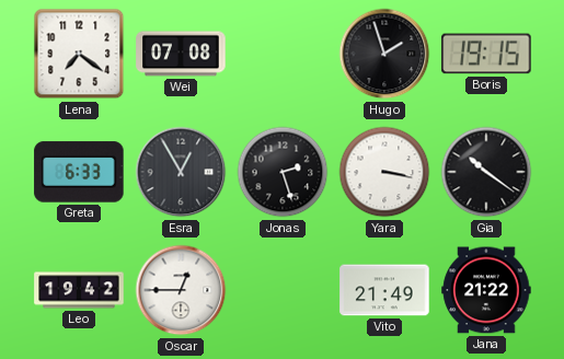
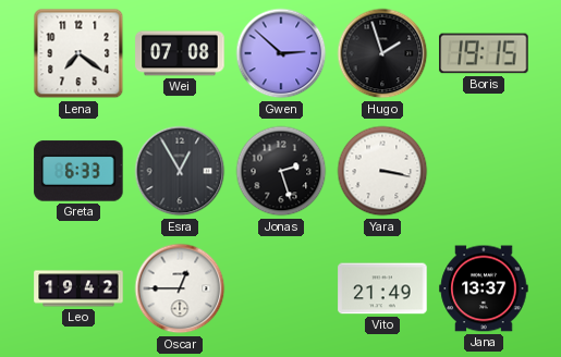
Gwen: none -> 2:52
Gia: 10:21 -> none
Jana: 21:22 -> 13:37
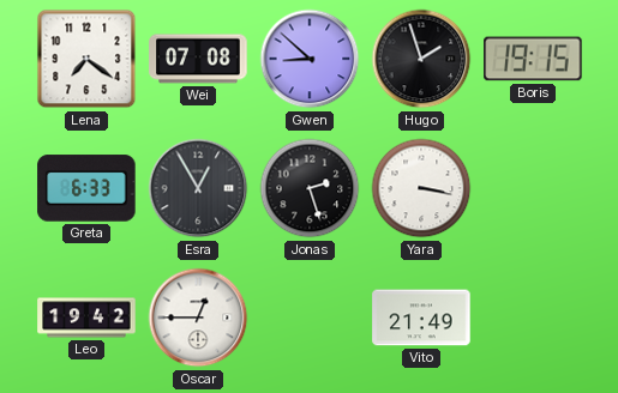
Gwen: 2:52 -> 8:52
Jana: 13:37 -> none
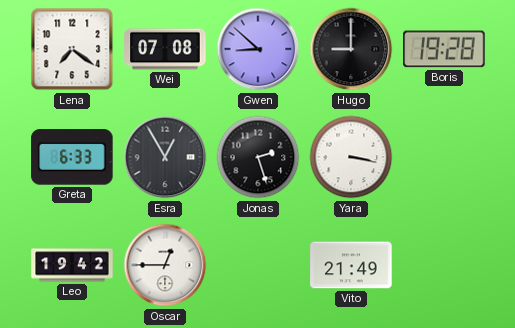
Hugo: 1:57 -> 9:00
Boris: 19:15 -> 19:28
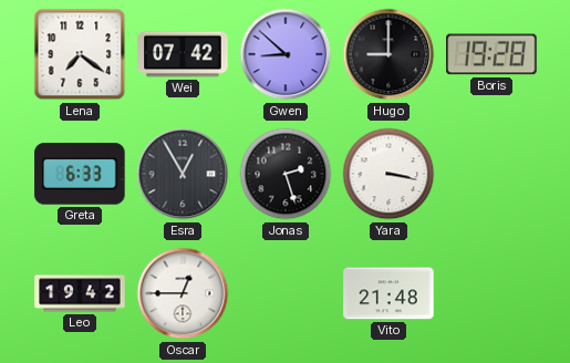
Wei: 07:08 -> 07:42
Vito: 21:49 -> 21:48
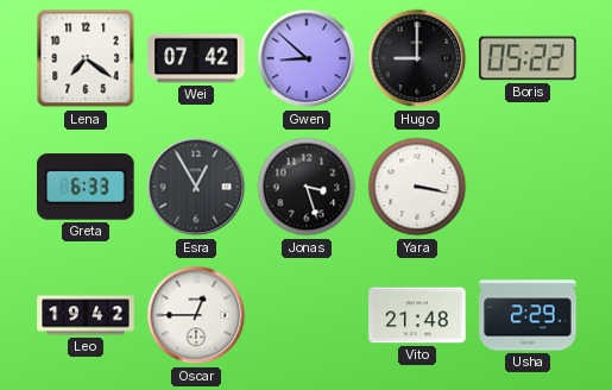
Boris: 19:28 -> 05:22
Jonas: 2:27 -> 3:27
Usha: none -> 2:29
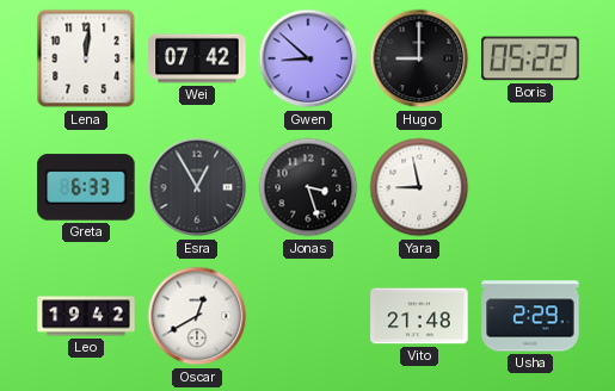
Lena: 7:21 -> 12:01
Yara: 3:17 -> 8:58
Oscar: 12:45 -> 12:40
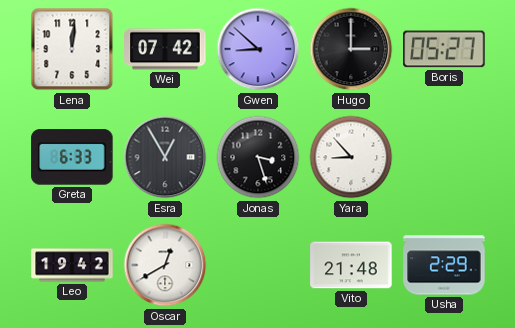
Hugo: 9:00 -> 3:00
Boris: 05:22 -> 05:27
Yara: 8:58 -> 8:53
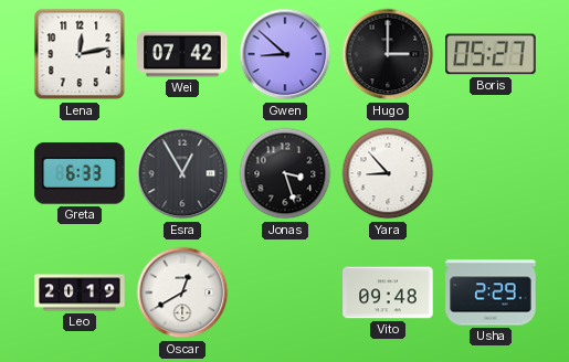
Lena: 12:01 -> 12:13
Leo: 19:42 -> 20:19
Vito: 21:48 -> 09:48
